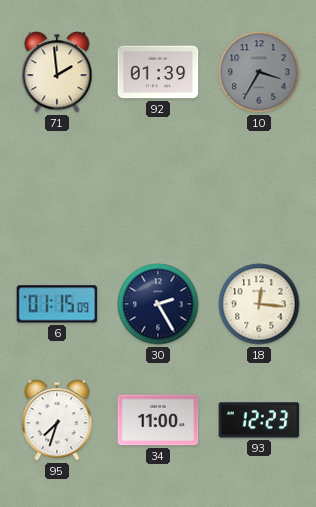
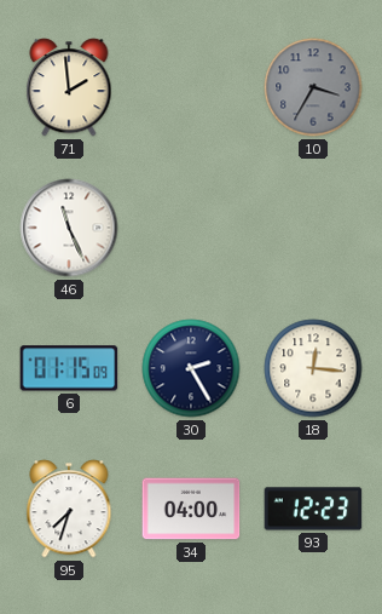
92: 01:39 -> none
46: none -> 11:26
34: 11:00 -> 04:00
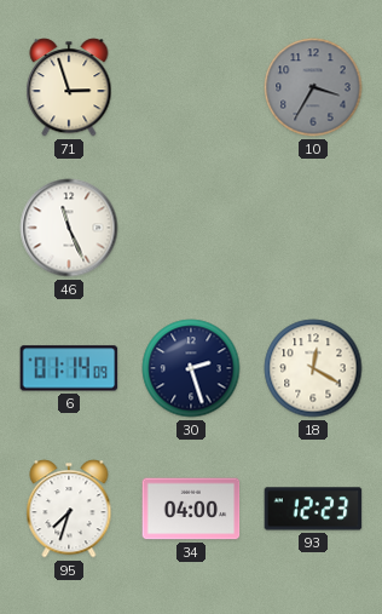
71: 1:59 -> 2:57
6: 01:15 -> 01:14
30: 2:25 -> 2:27
18: 12:16 -> 12:20
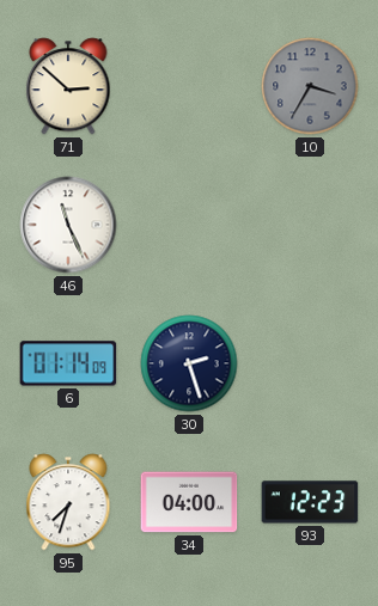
71: 2:57 -> 2:52
18: 12:20 -> none
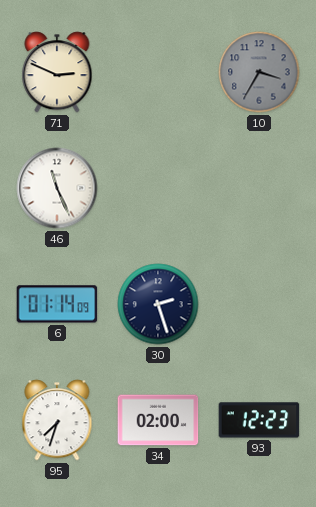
71: 2:52 -> 2:49
34: 04:00 -> 02:00
